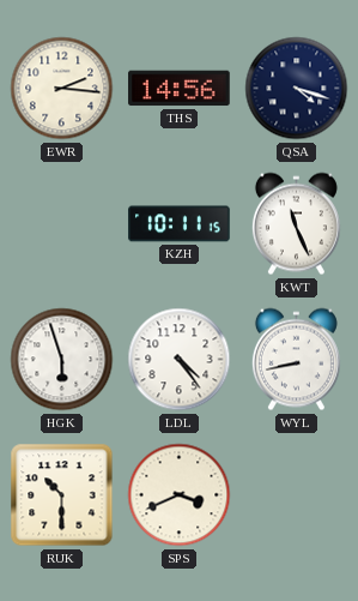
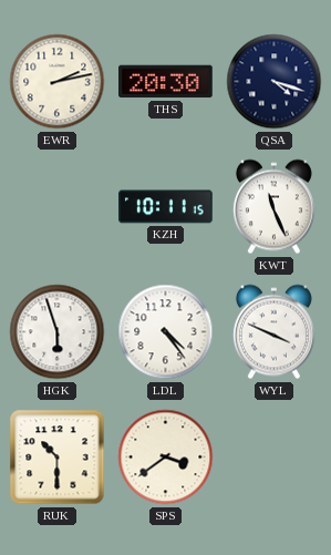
EWR: 2:16 -> 2:13
THS: 14:56 -> 20:30
WYL: 8:43 -> 3:49
SPS: 3:41 -> 3:39
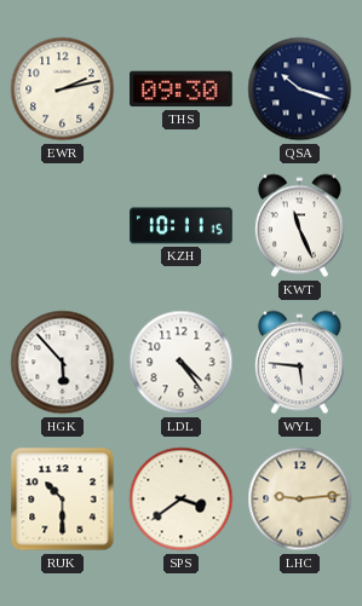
THS: 20:30 -> 09:30
QSA: 4:18 -> 10:18
HGK: 5:57 -> 5:53
WYL: 3:49 -> 5:46
LHC: none -> 9:14
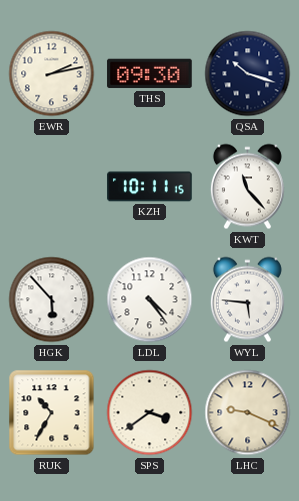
KWT: 11:26 -> 11:23
RUK: 10:30 -> 10:35
LHC: 9:14 -> 9:19
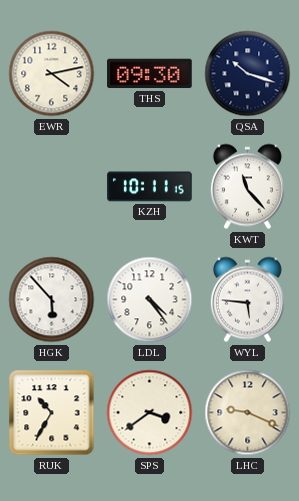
EWR: 2:13 -> 4:13
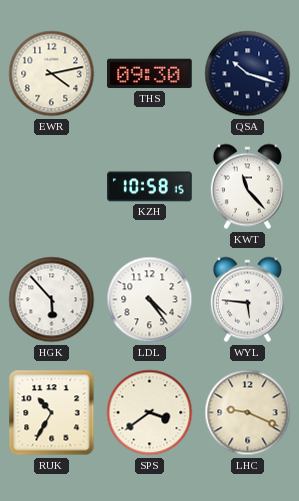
KZH: 10:11 -> 10:58
